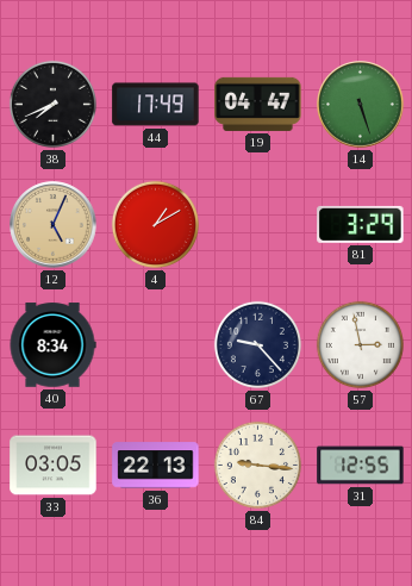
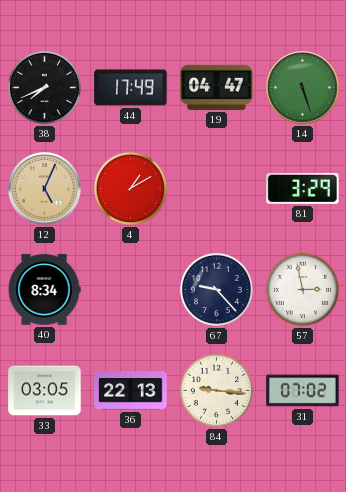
31: 12:55 -> 07:02
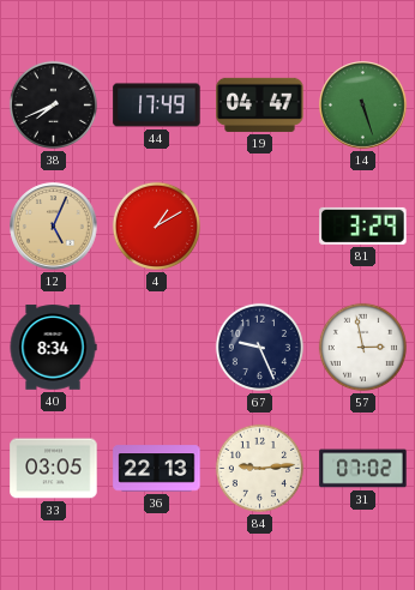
67: 9:23 -> 9:26
84: 9:16 -> 9:14
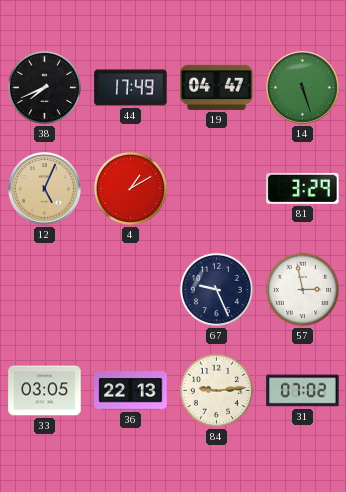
40: 8:34 -> none
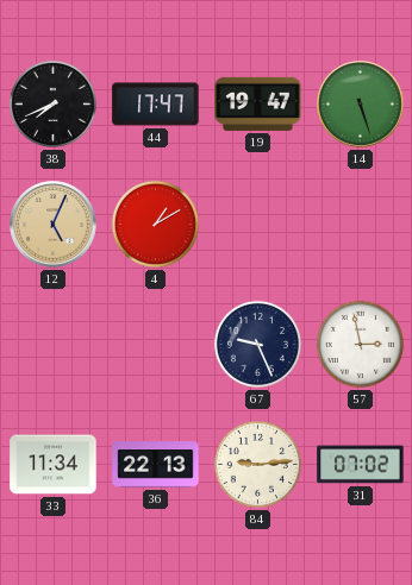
44: 17:49 -> 17:47
19: 04:47 -> 19:47
81: 3:29 -> none
33: 03:05 -> 11:34
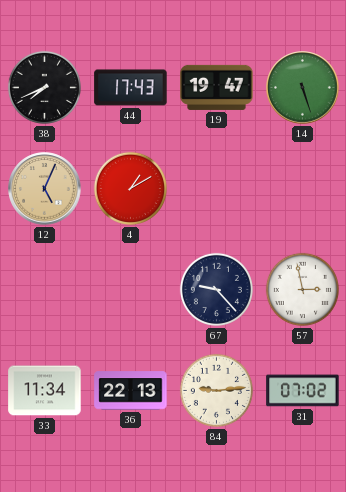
44: 17:47 -> 17:43
67: 9:26 -> 9:23
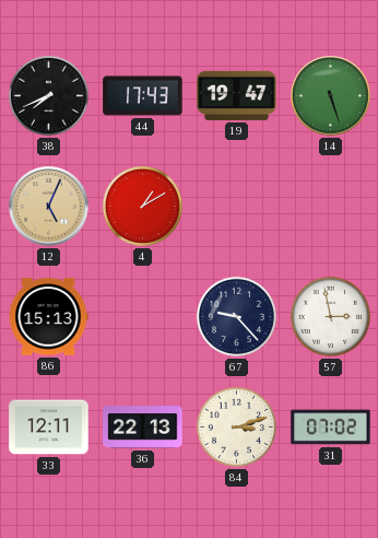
86: none -> 15:13
33: 11:34 -> 12:11
84: 9:14 -> 3:12
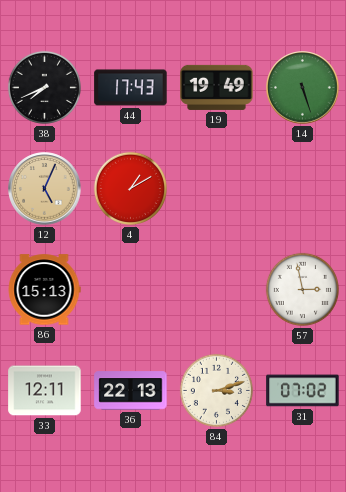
19: 19:47 -> 19:49
67: 9:23 -> none
